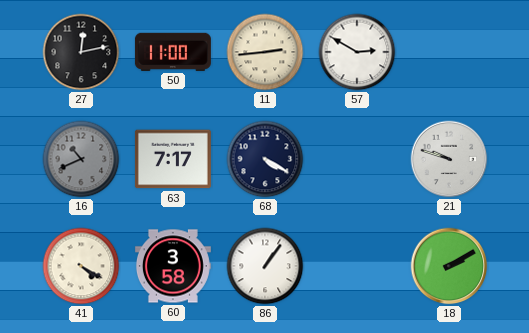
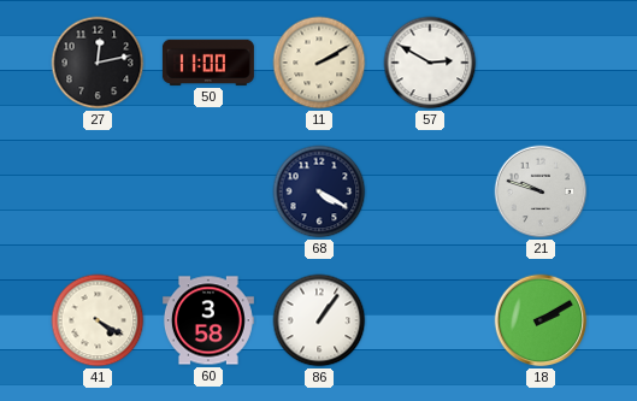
11: 2:44 -> 2:10
16: 10:41 -> none
63: 7:17 -> none
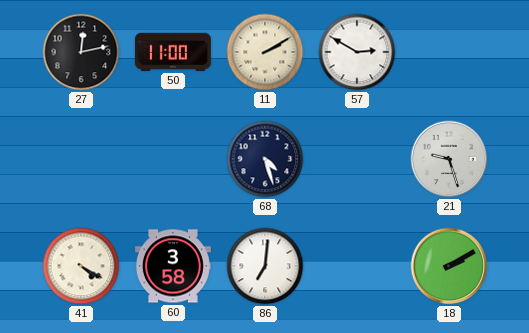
68: 4:20 -> 4:27
21: 9:48 -> 9:27
86: 1:06 -> 7:01
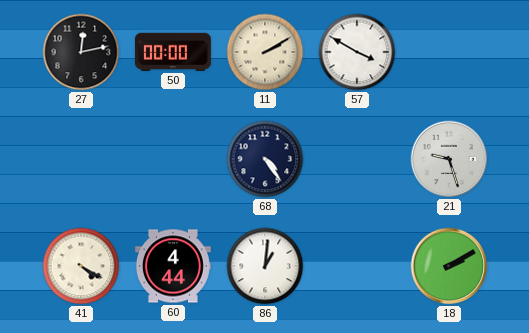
50: 11:00 -> 00:00
57: 2:50 -> 3:50
68: 4:27 -> 4:24
60: 3:58 -> 4:44
86: 7:01 -> 1:01
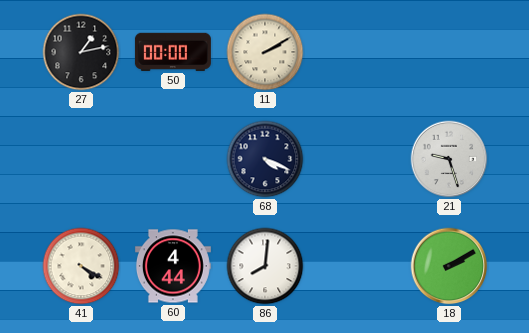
27: 12:13 -> 1:13
57: 3:50 -> none
68: 4:24 -> 4:19
86: 1:01 -> 8:01
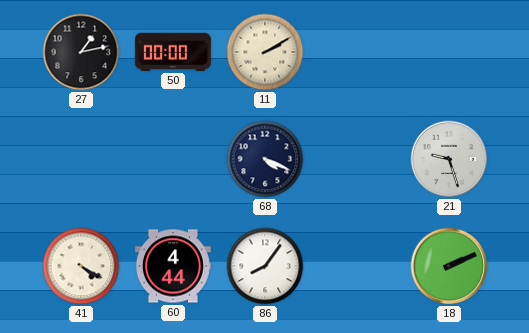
86: 8:01 -> 8:06
18: 2:10 -> 2:11
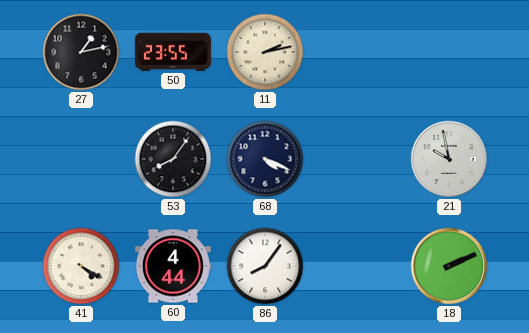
50: 00:00 -> 23:55
11: 2:10 -> 2:13
53: none -> 8:06
21: 9:27 -> 9:58
